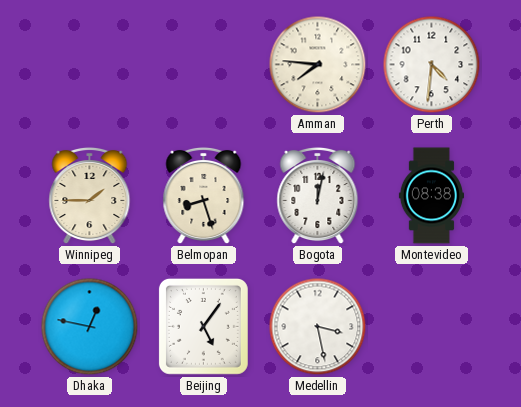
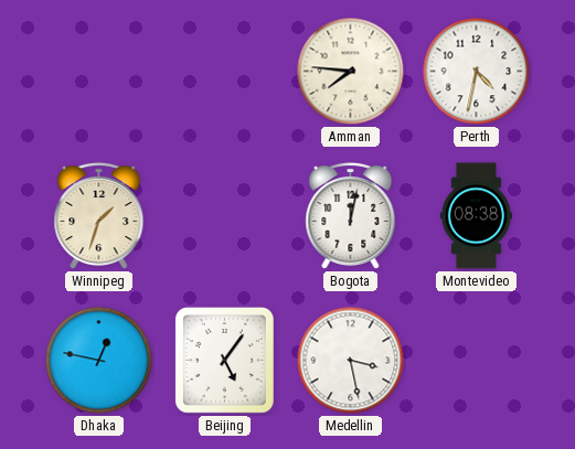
Perth: 4:31 -> 4:32
Winnipeg: 1:45 -> 1:33
Belmopan: 8:27 -> none
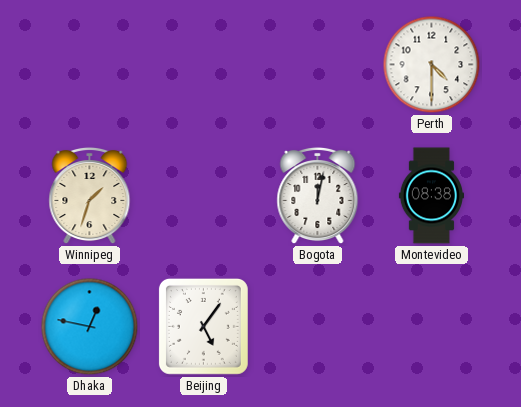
Amman: 7:46 -> none
Perth: 4:32 -> 4:30
Medellin: 3:28 -> none
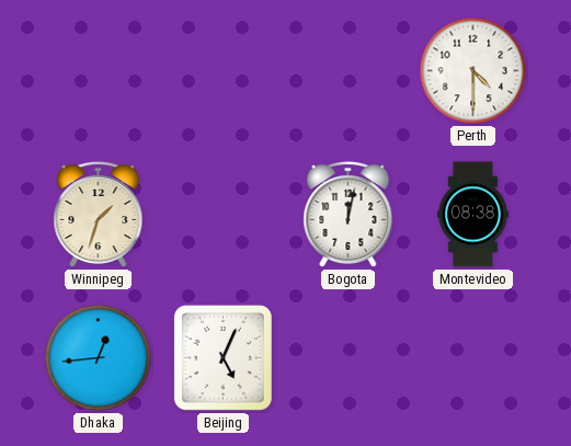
Dhaka: 12:47 -> 12:44
Beijing: 5:06 -> 5:04
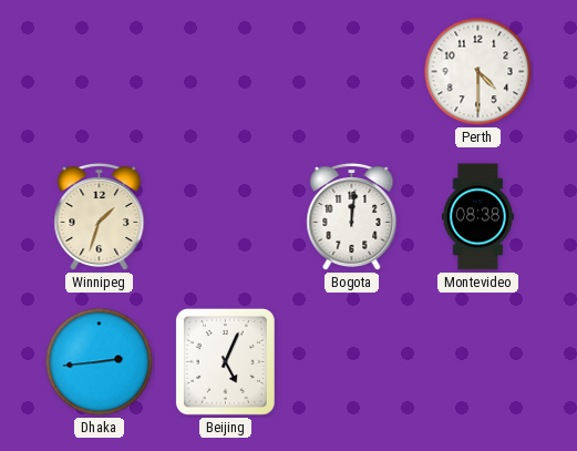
Bogota: 12:02 -> 12:01
Dhaka: 12:44 -> 2:44
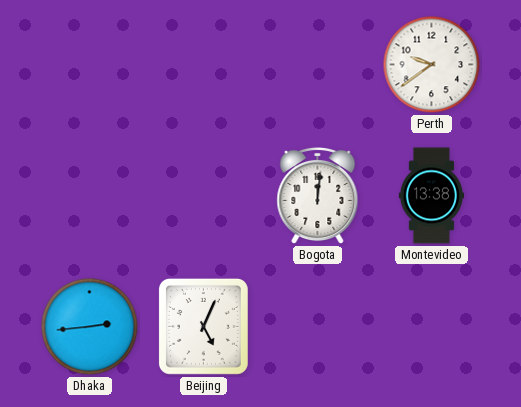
Perth: 4:30 -> 9:39
Winnipeg: 1:33 -> none
Montevideo: 08:38 -> 13:38
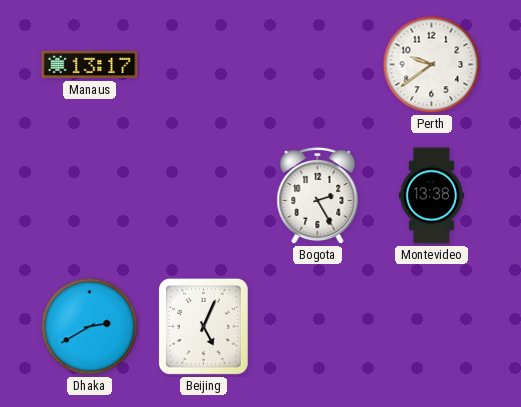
Manaus: none -> 13:17
Bogota: 12:01 -> 2:25
Dhaka: 2:44 -> 2:40
